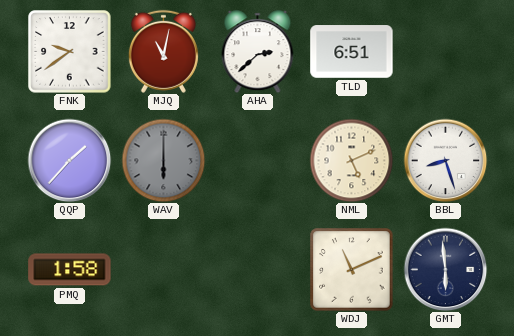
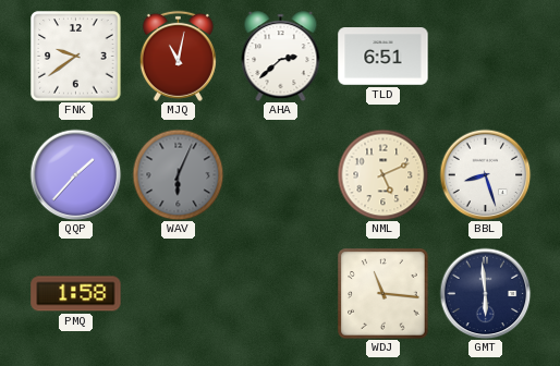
WAV: 6:00 -> 6:04
WDJ: 11:11 -> 11:16
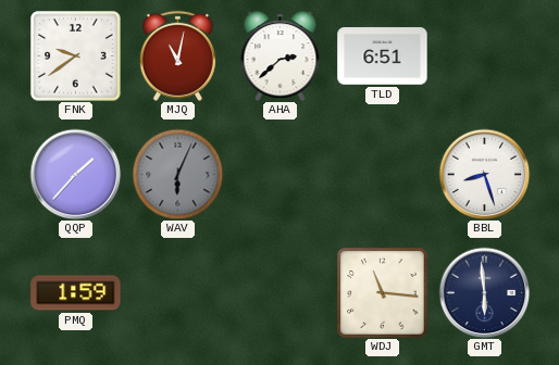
NML: 5:11 -> none
PMQ: 1:58 -> 1:59
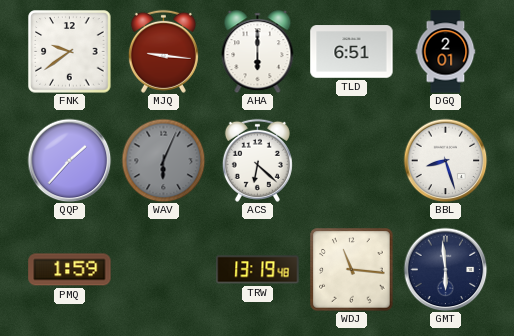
MJQ: 11:02 -> 9:16
AHA: 2:38 -> 6:00
DGQ: none -> 2:01
ACS: none -> 6:22
TRW: none -> 13:19
